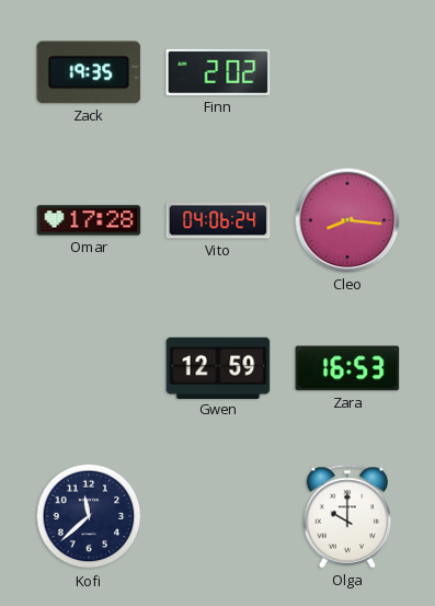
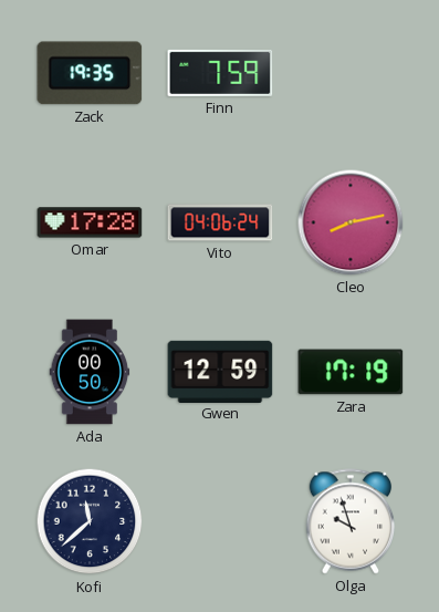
Finn: 2:02 -> 7:59
Cleo: 8:16 -> 8:13
Ada: none -> 00:50
Zara: 16:53 -> 17:19
Olga: 10:00 -> 9:57
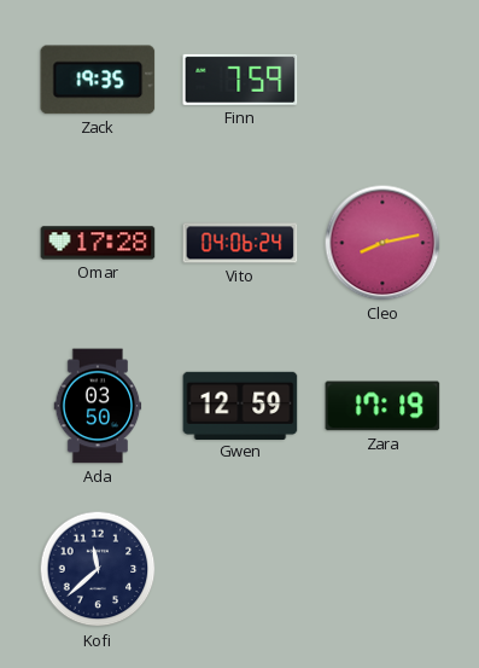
Ada: 00:50 -> 03:50
Olga: 9:57 -> none
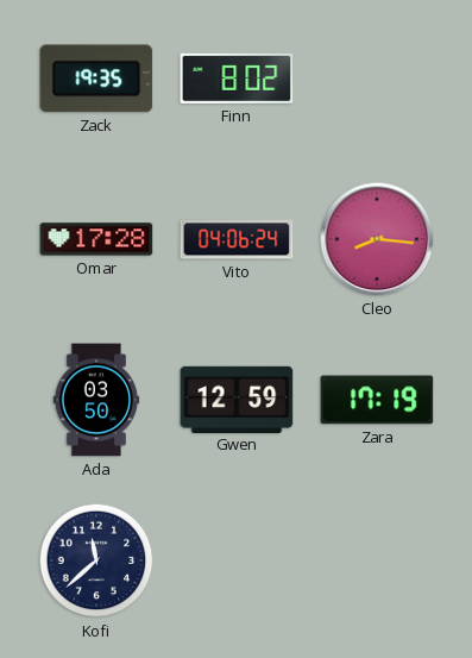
Finn: 7:59 -> 8:02
Cleo: 8:13 -> 8:16
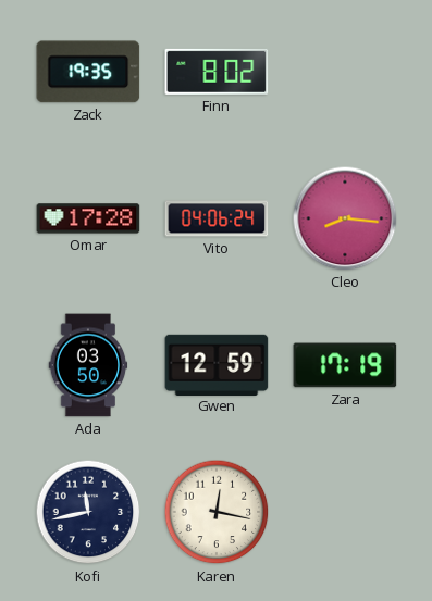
Kofi: 11:38 -> 11:43
Karen: none -> 12:17
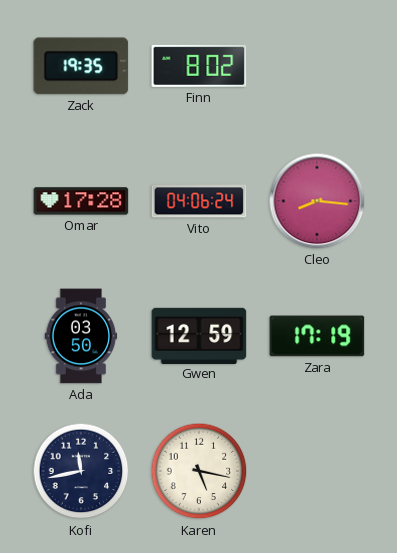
Karen: 12:17 -> 5:17
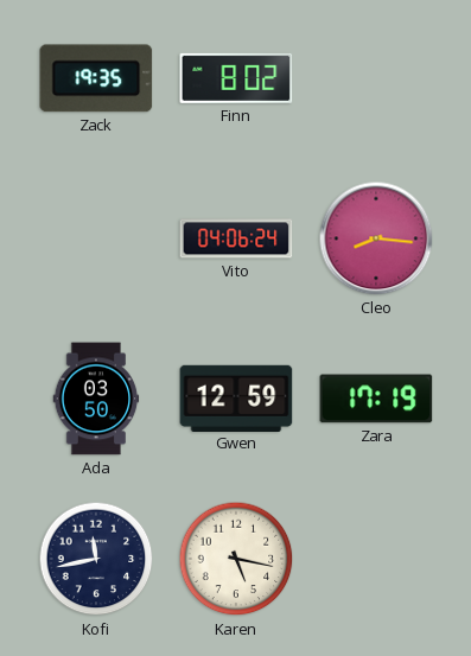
Omar: 17:28 -> none
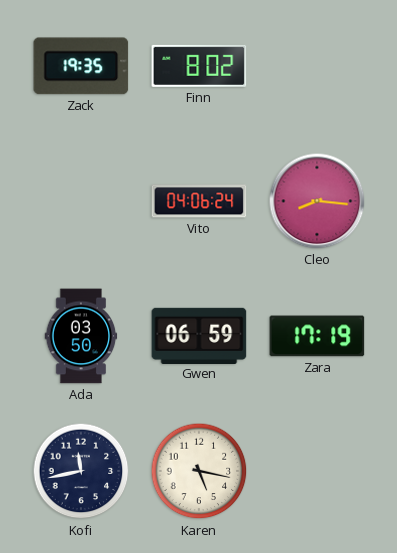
Gwen: 12:59 -> 06:59
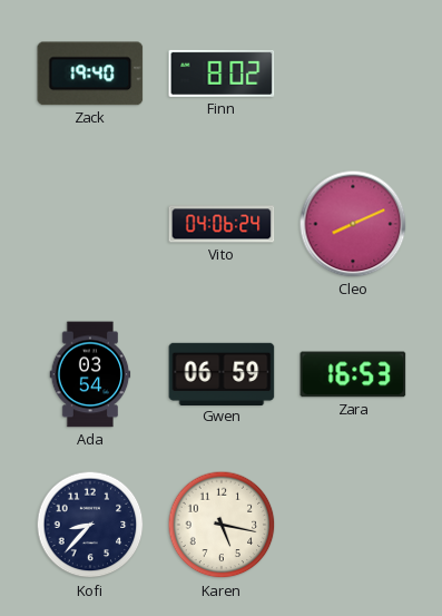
Zack: 19:35 -> 19:40
Cleo: 8:16 -> 8:11
Ada: 03:50 -> 03:54
Zara: 17:19 -> 16:53
Kofi: 11:43 -> 8:37
